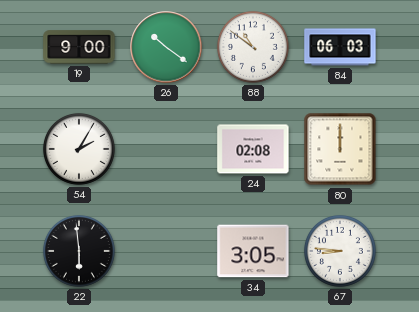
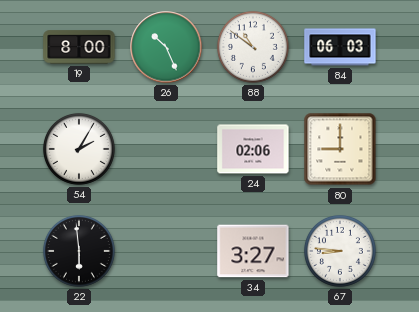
19: 9:00 -> 8:00
26: 10:21 -> 10:26
24: 02:08 -> 02:06
80: 12:00 -> 9:00
34: 3:05 -> 3:27
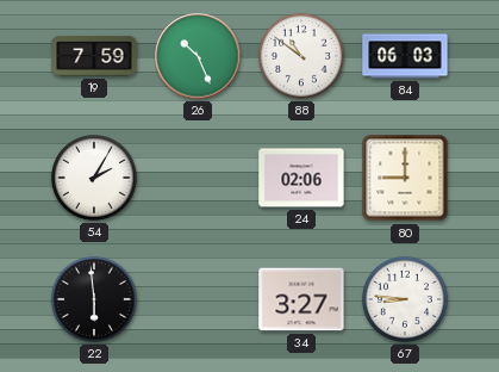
19: 8:00 -> 7:59
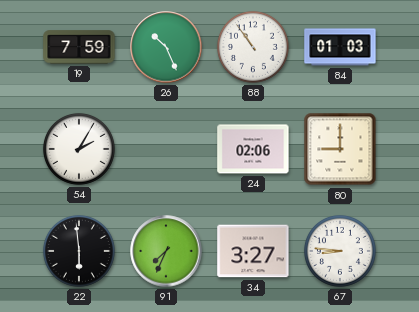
88: 10:51 -> 10:54
84: 06:03 -> 01:03
91: none -> 7:34
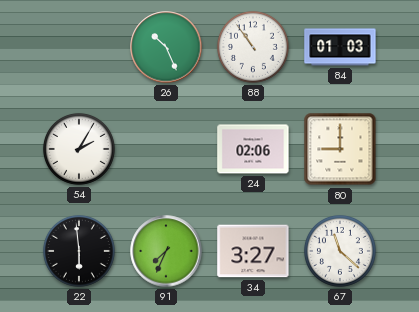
19: 7:59 -> none
67: 8:46 -> 11:22
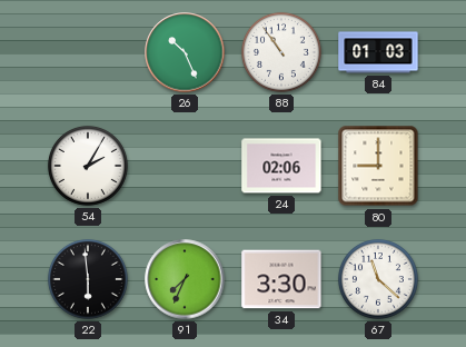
34: 3:27 -> 3:30
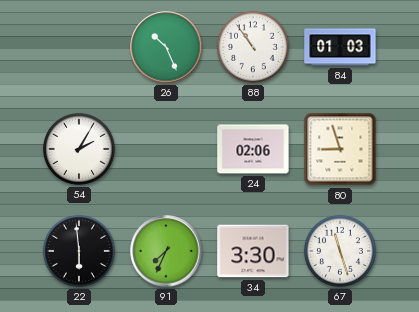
80: 9:00 -> 8:57
67: 11:22 -> 11:27
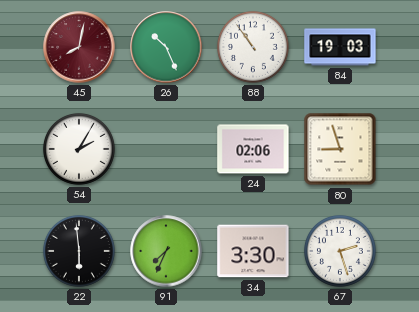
45: none -> 8:02
84: 01:03 -> 19:03
67: 11:27 -> 2:27
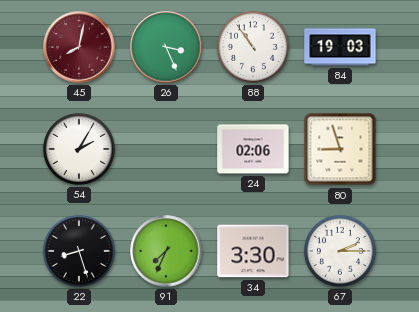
26: 10:26 -> 3:26
22: 5:59 -> 8:27
67: 2:27 -> 2:15
